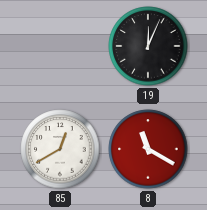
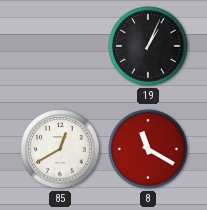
19: 12:04 -> 1:04
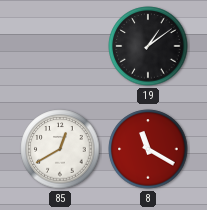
19: 1:04 -> 1:09
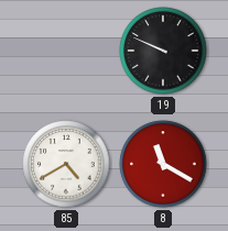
19: 1:09 -> 9:49
85: 12:40 -> 4:40
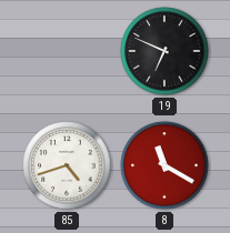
19: 9:49 -> 6:49
85: 4:40 -> 4:42
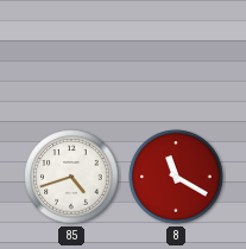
19: 6:49 -> none
